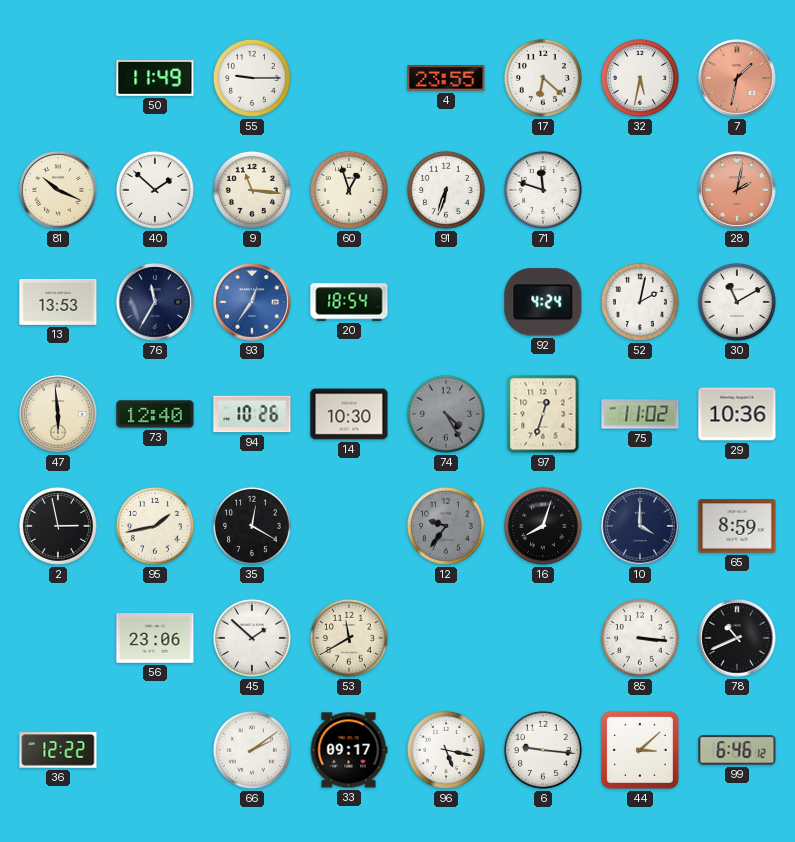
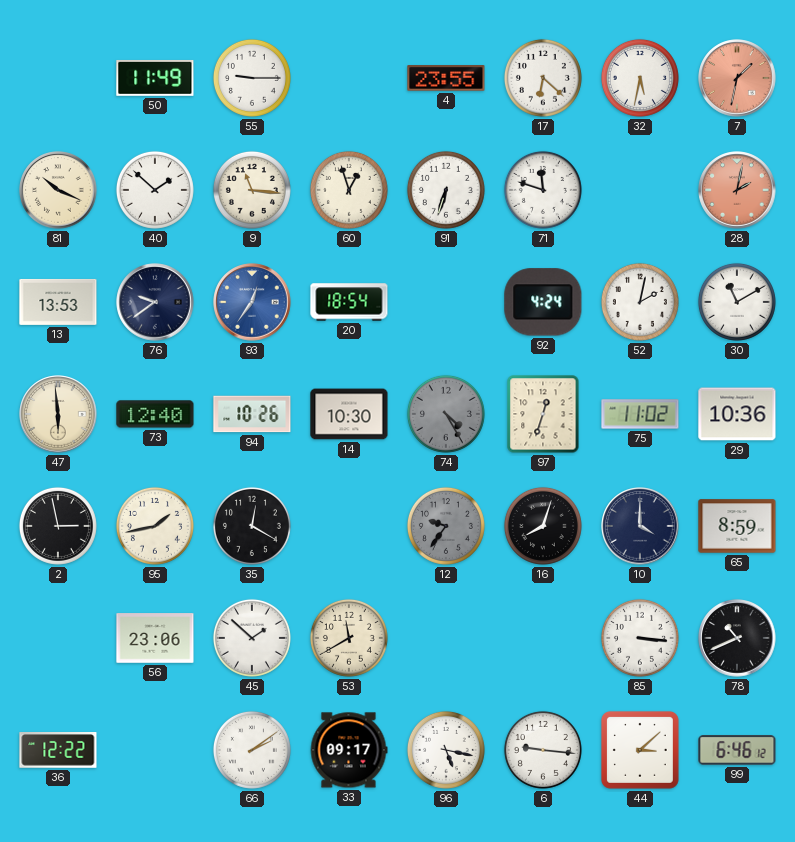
76: 11:35 -> 9:39
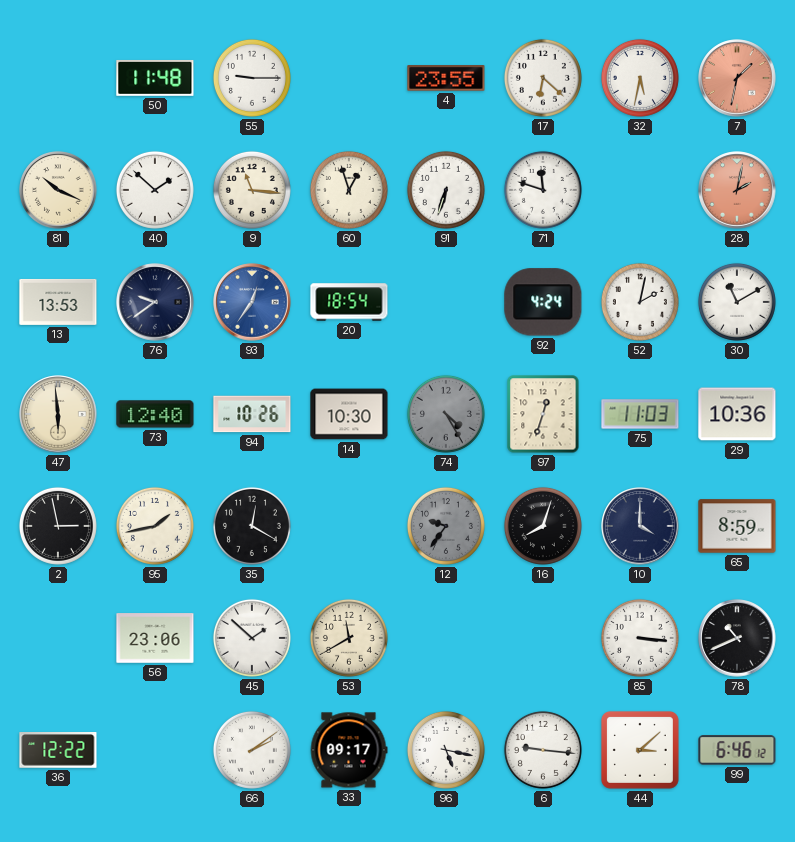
50: 11:49 -> 11:48
75: 11:02 -> 11:03
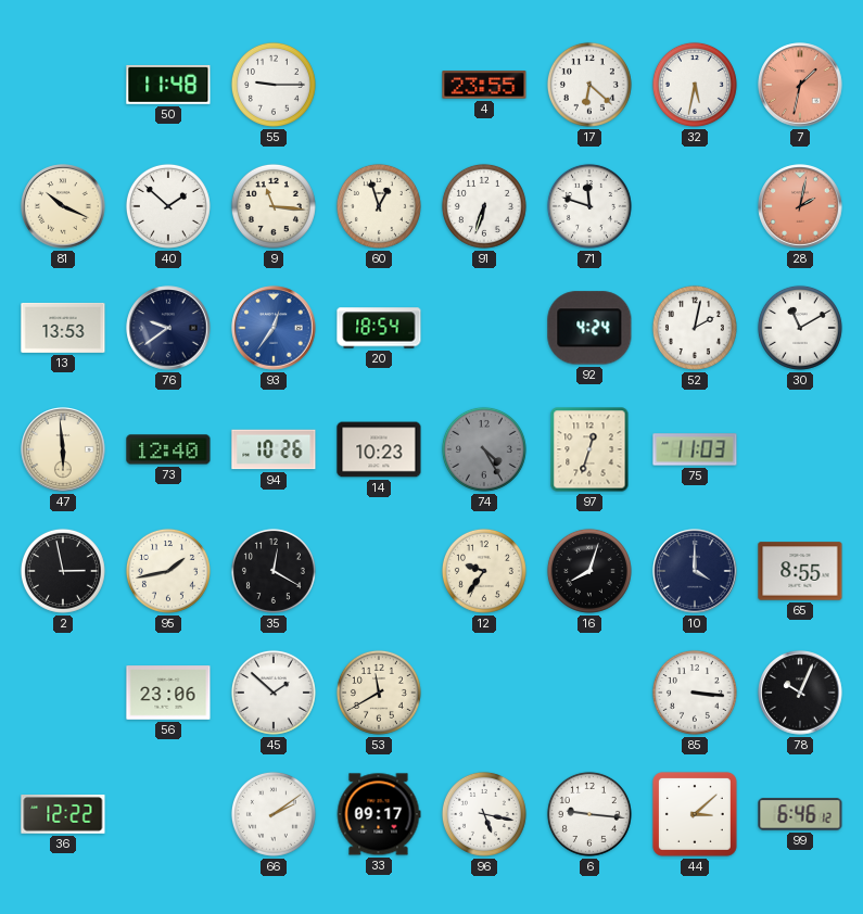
14: 10:30 -> 10:23
29: 10:36 -> none
12 dial: grey -> cream
65: 8:59 -> 8:55
78: 10:41 -> 10:04
